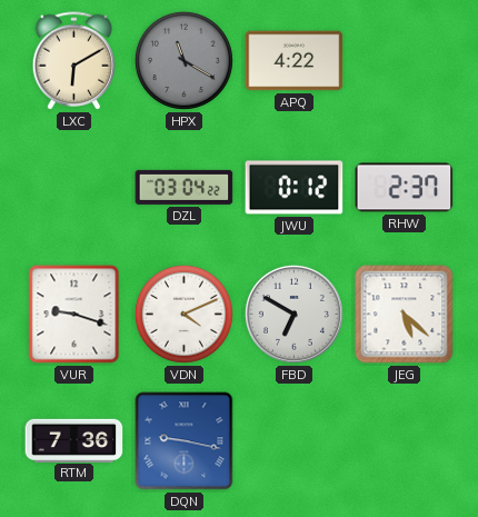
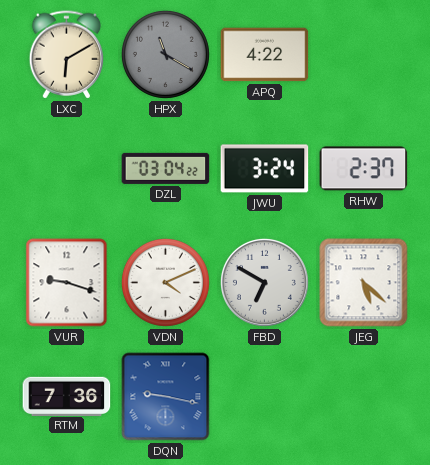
JWU: 0:12 -> 3:24
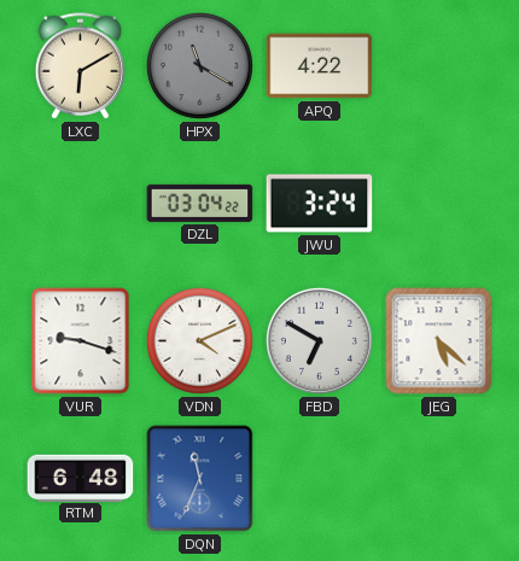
RHW: 2:37 -> none
RTM: 7:36 -> 6:48
DQN: 9:17 -> 11:34
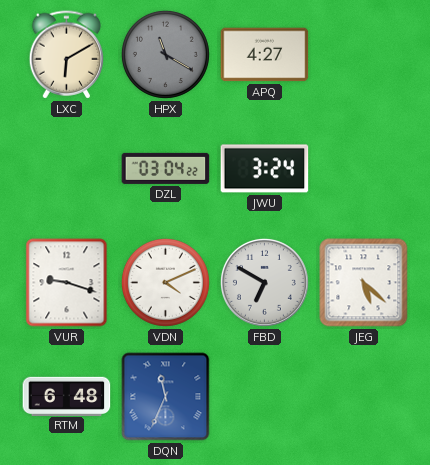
APQ: 4:22 -> 4:27
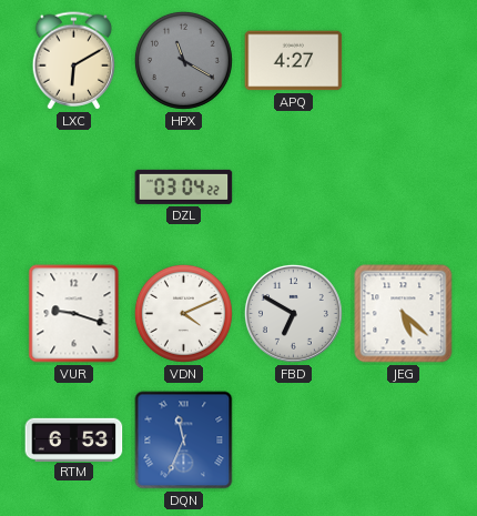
JWU: 3:24 -> none
RTM: 6:48 -> 6:53
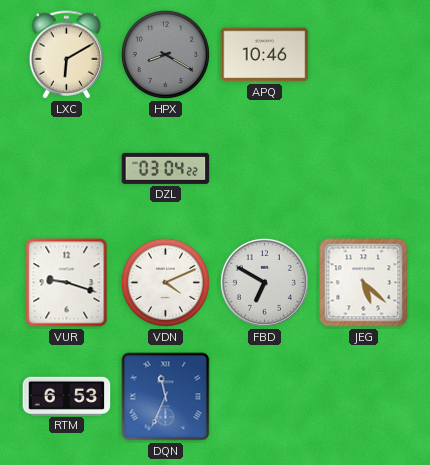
HPX: 11:20 -> 8:20
APQ: 4:27 -> 10:46
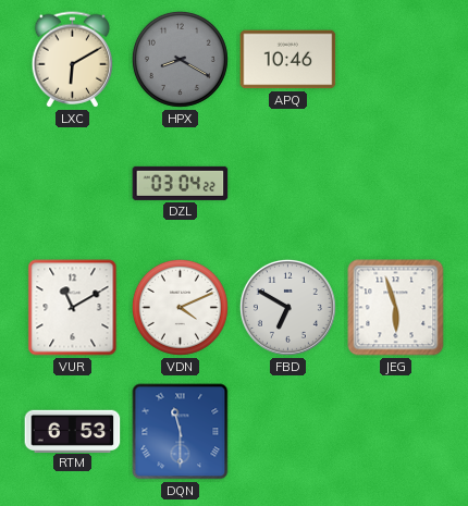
VUR: 9:18 -> 11:10
JEG: 5:22 -> 5:57
DQN: 11:34 -> 11:30
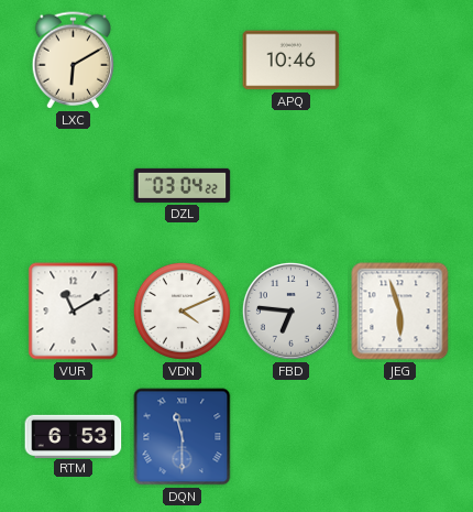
HPX: 8:20 -> none
FBD: 6:50 -> 6:46
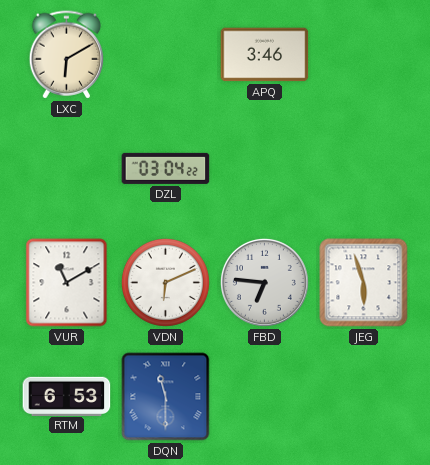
APQ: 10:46 -> 3:46
VDN: 4:11 -> 6:11
